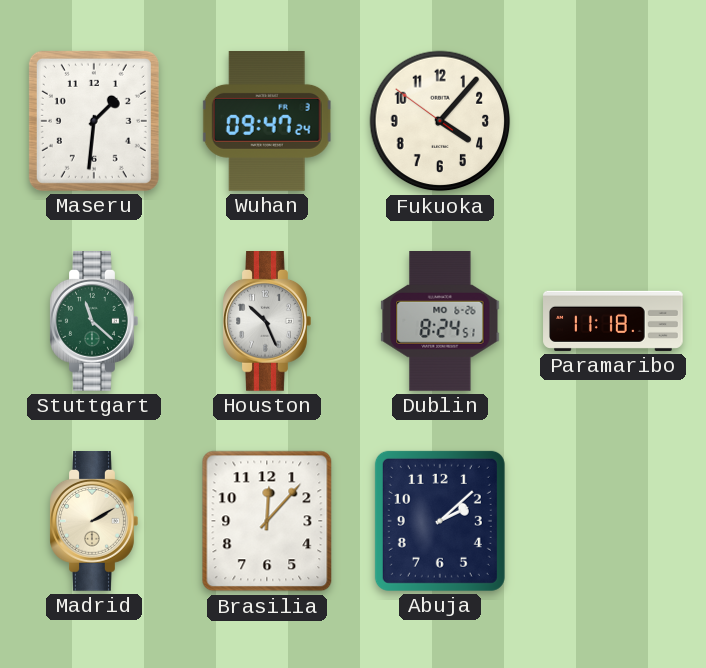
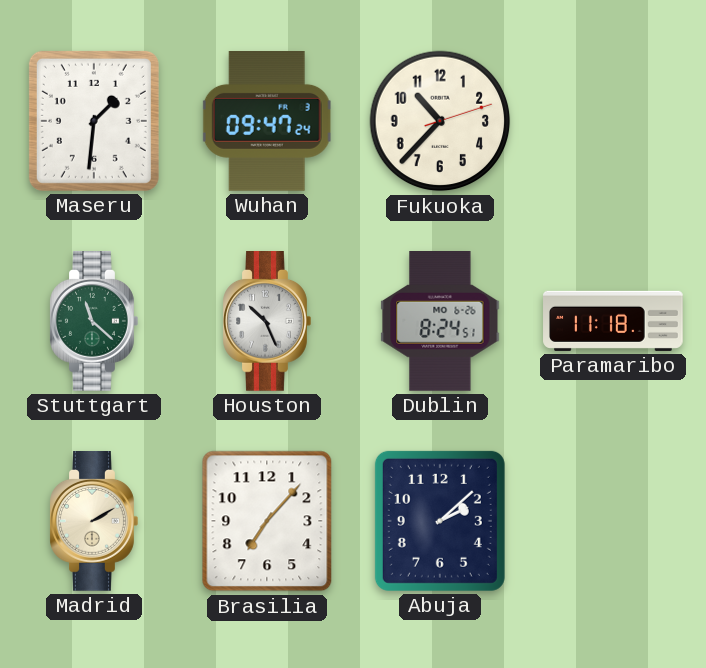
Fukuoka: 4:06 -> 10:37
Brasilia: 12:07 -> 7:07
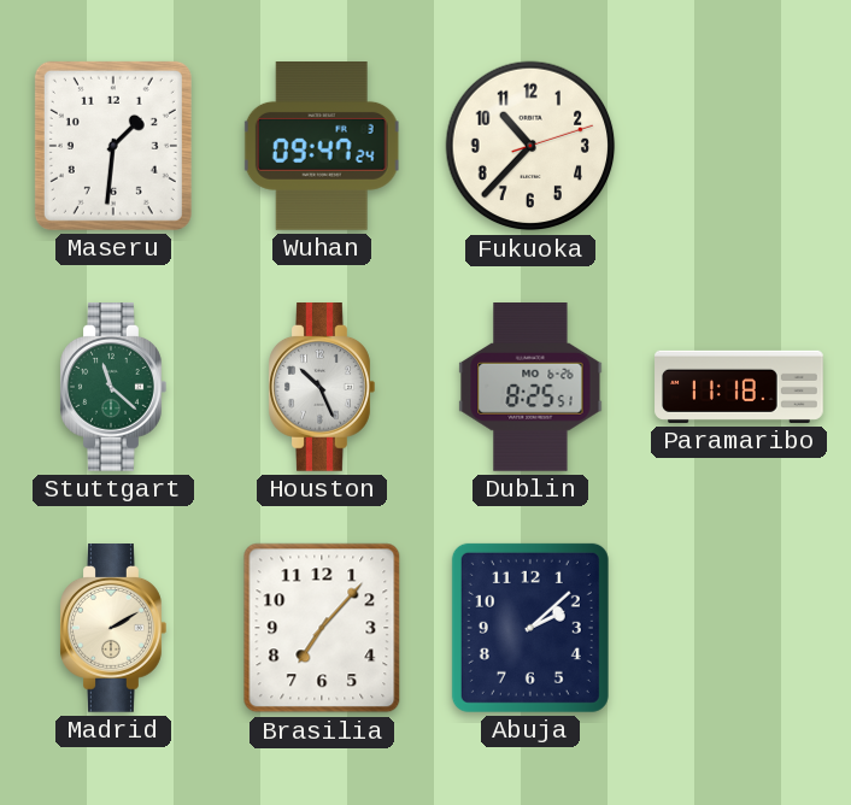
Dublin: 8:24 -> 8:25
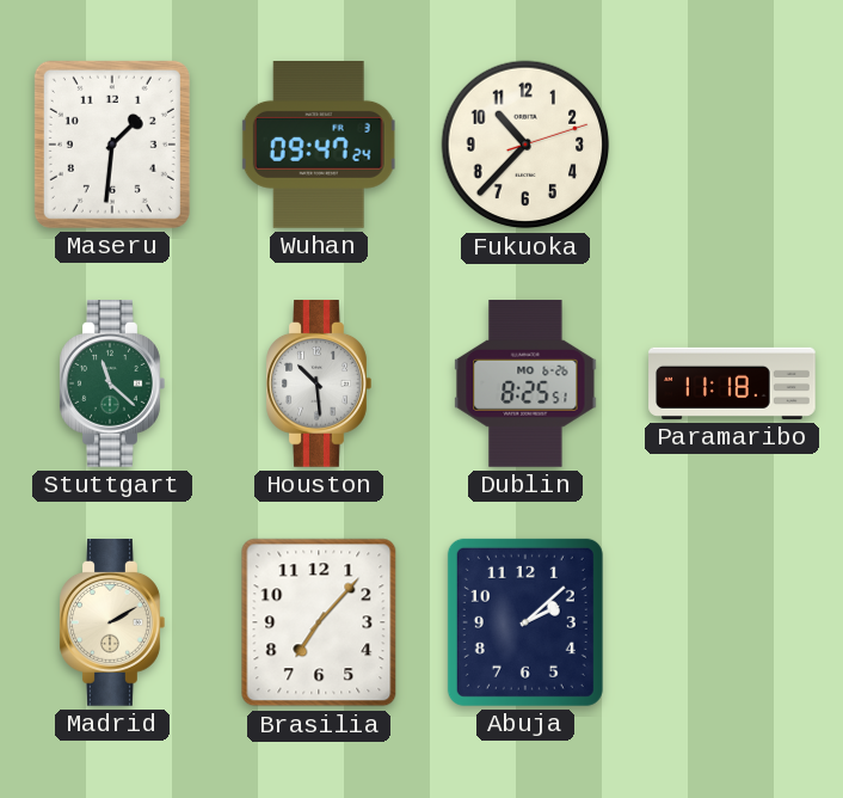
Houston: 10:26 -> 10:29
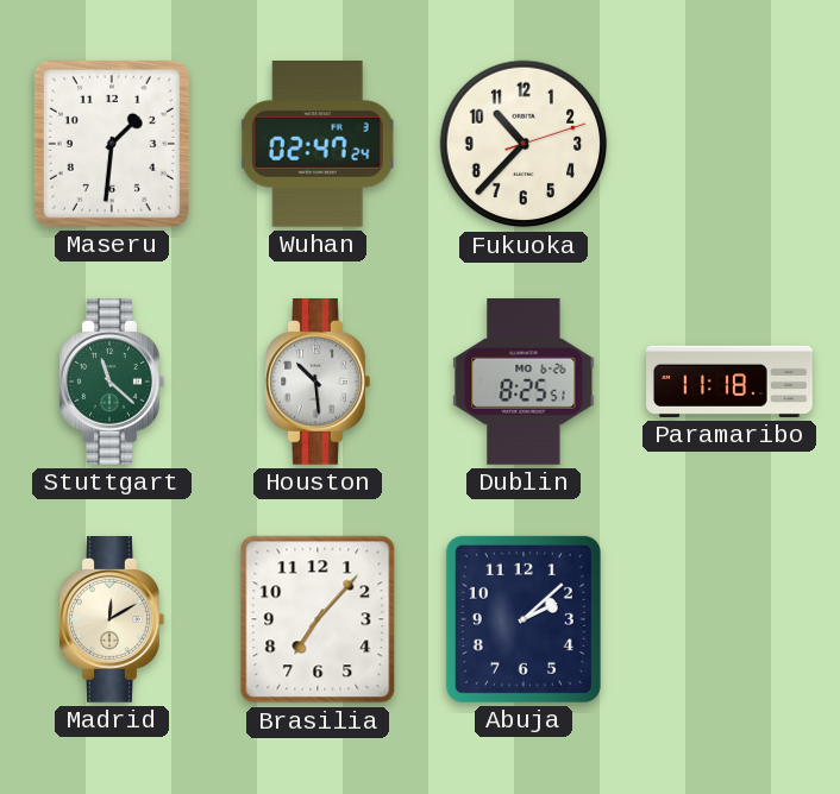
Wuhan: 09:47 -> 02:47
Madrid: 2:10 -> 12:10
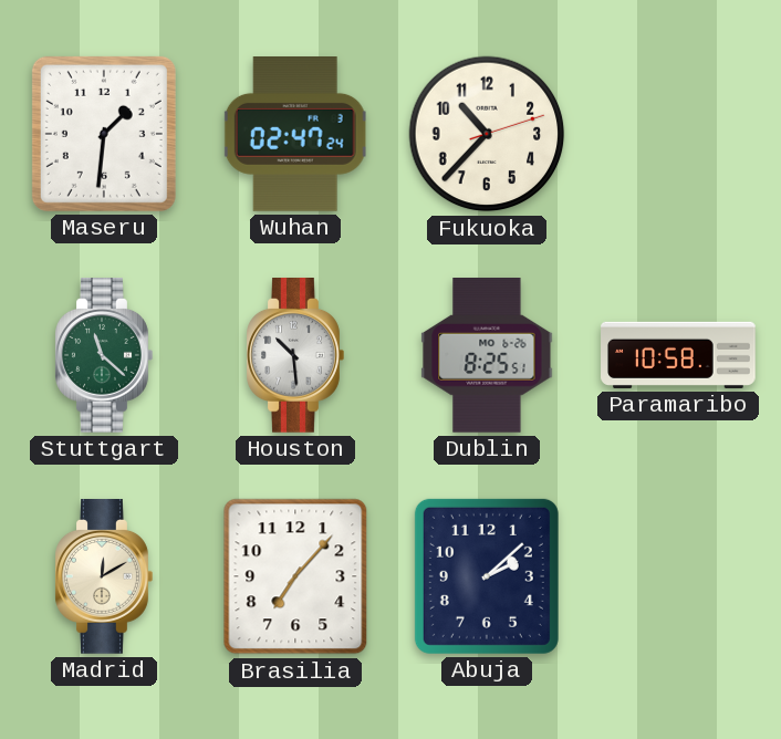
Paramaribo: 11:18 -> 10:58
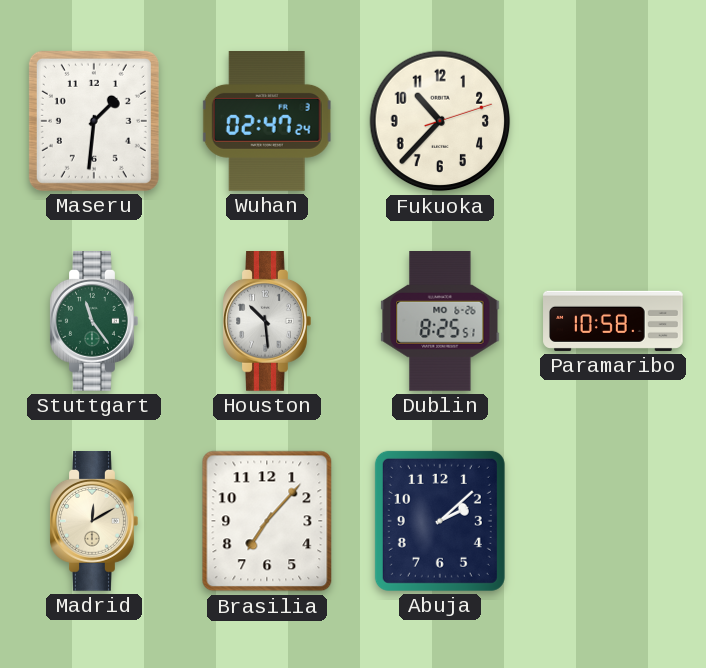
Stuttgart: 11:22 -> 11:24
